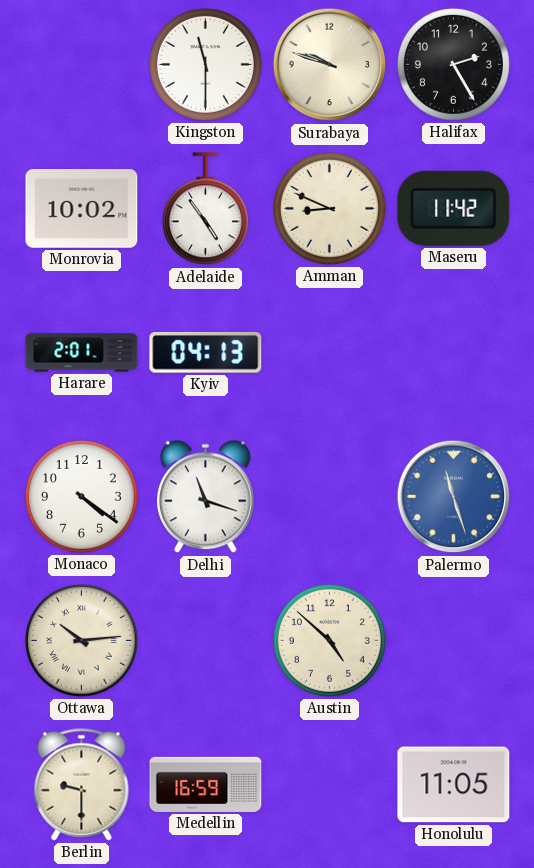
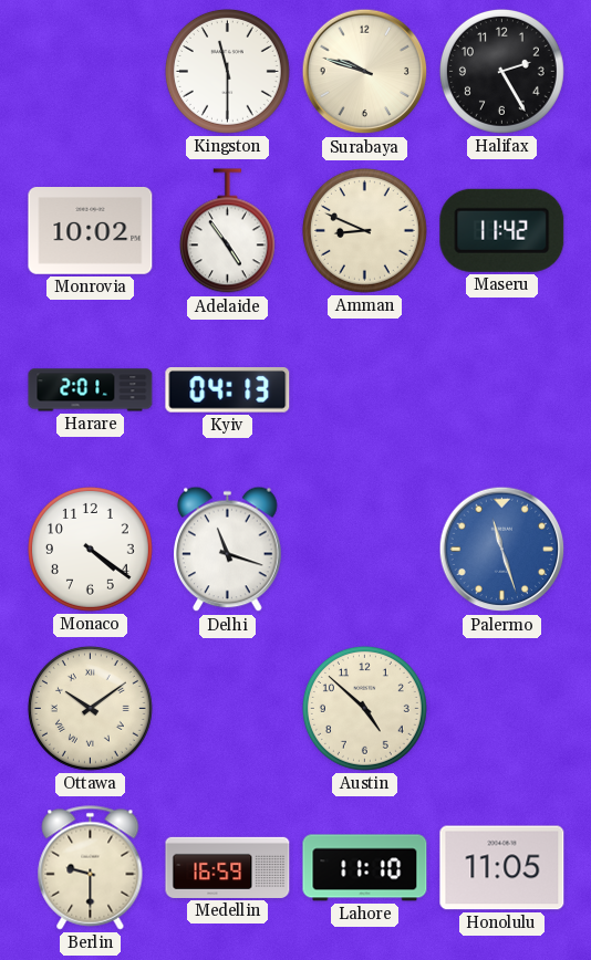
Ottawa: 10:14 -> 10:09
Lahore: none -> 11:10
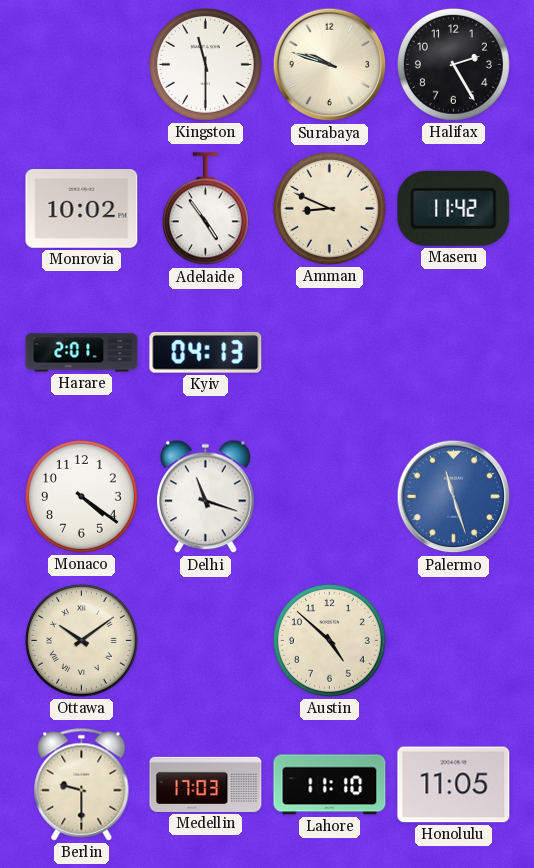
Medellin: 16:59 -> 17:03
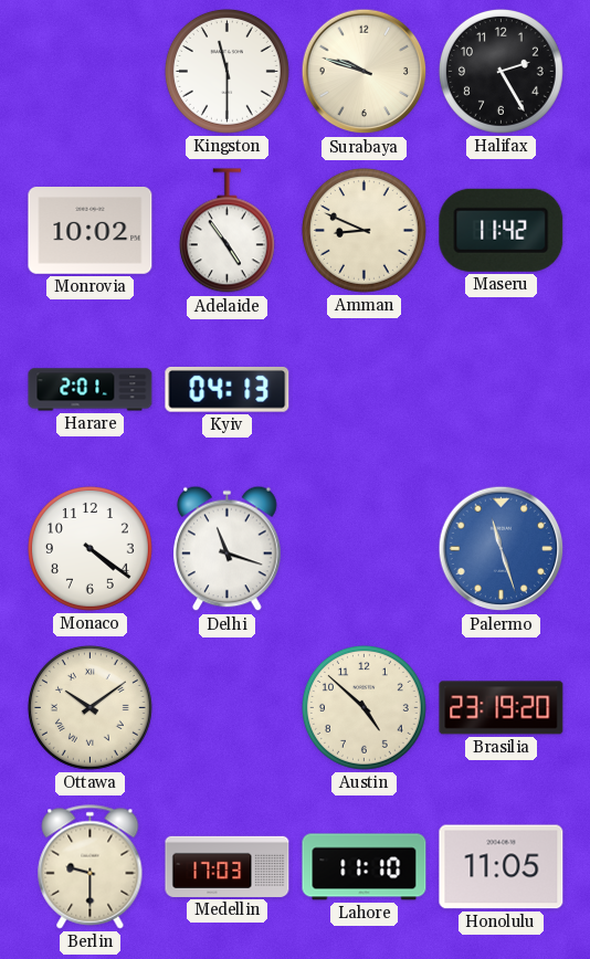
Brasilia: none -> 23:19
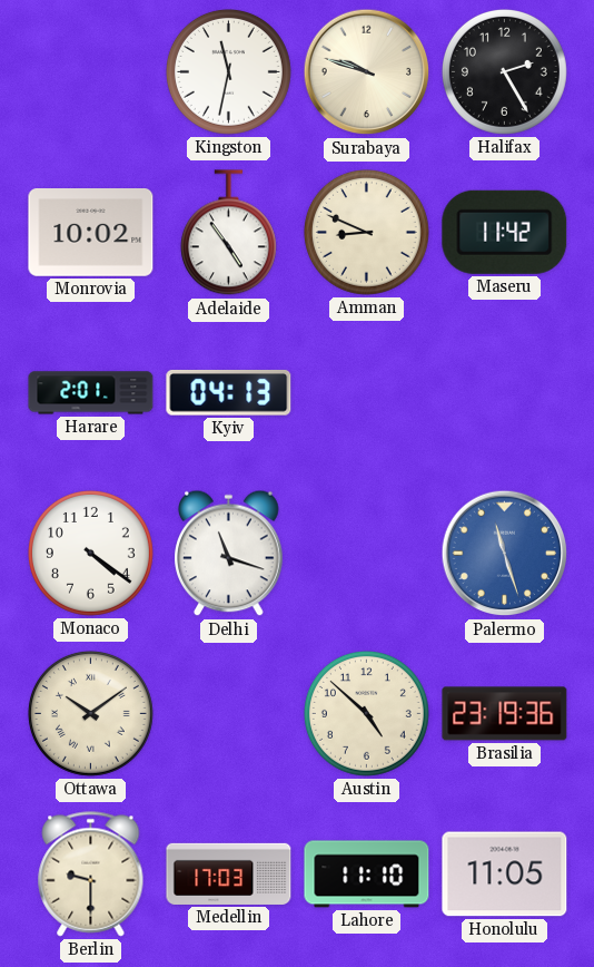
Kingston: 11:30 -> 11:32
Brasilia: 23:19:20 -> 23:19:36
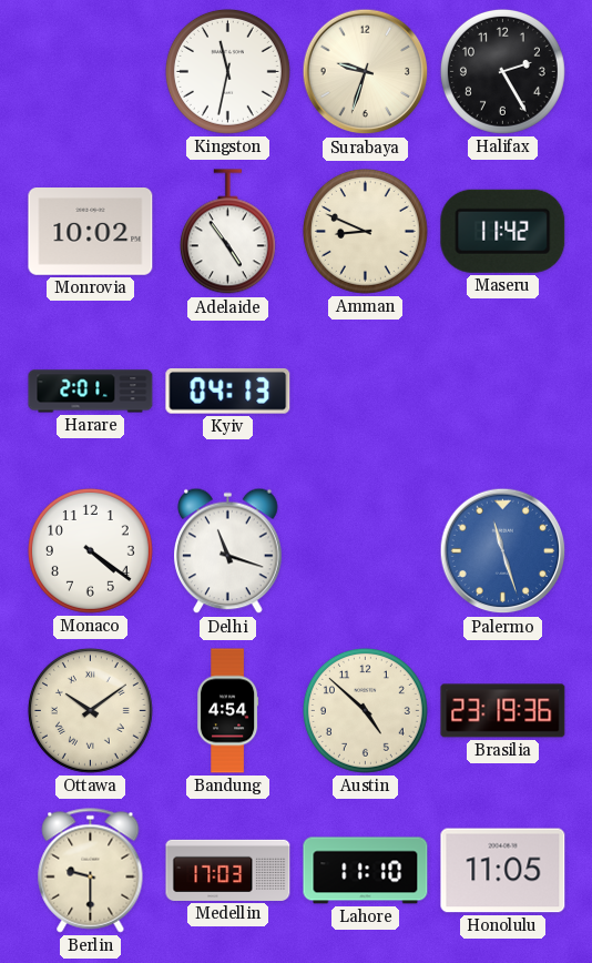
Surabaya: 9:48 -> 9:33
Bandung: none -> 4:54
